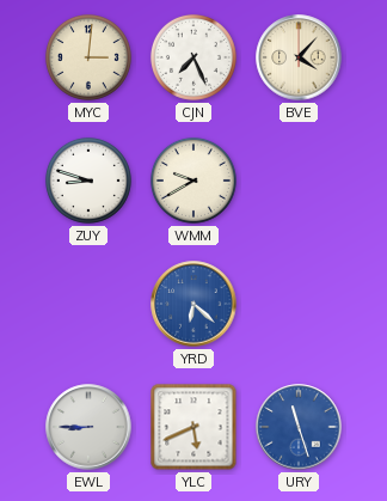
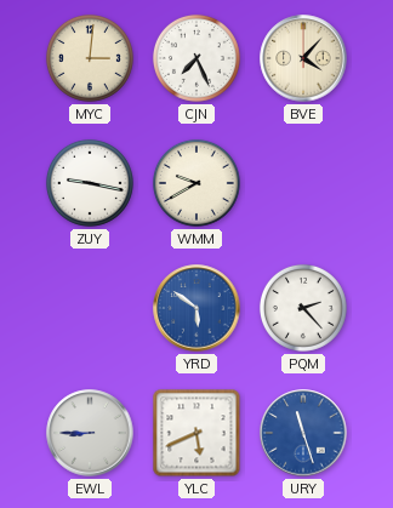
ZUY: 8:48 -> 9:17
YRD: 6:22 -> 5:51
PQM: none -> 2:23
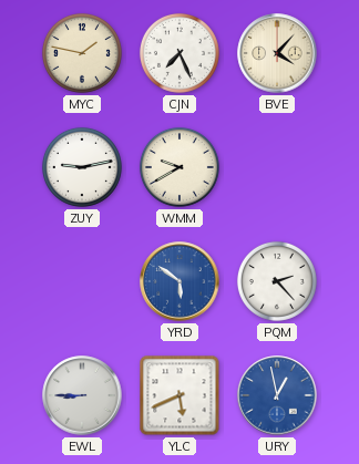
MYC: 3:01 -> 1:47
ZUY: 9:17 -> 9:13
URY: 11:27 -> 12:58
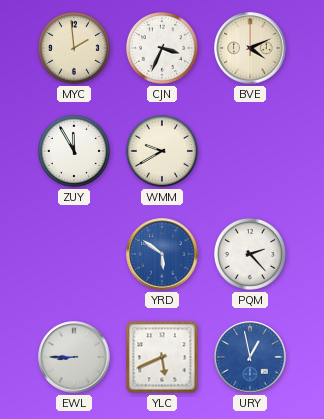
MYC: 1:47 -> 1:59
CJN: 7:26 -> 3:34
BVE: 4:07 -> 4:11
ZUY: 9:13 -> 11:55
